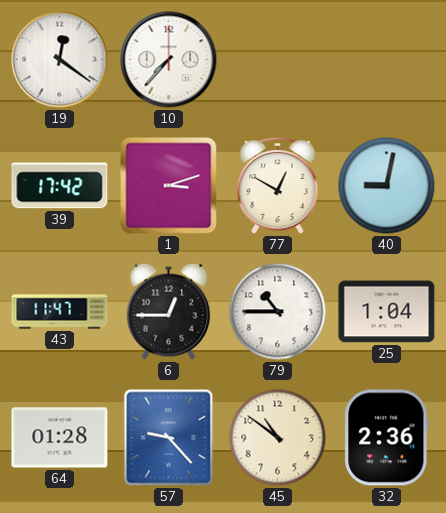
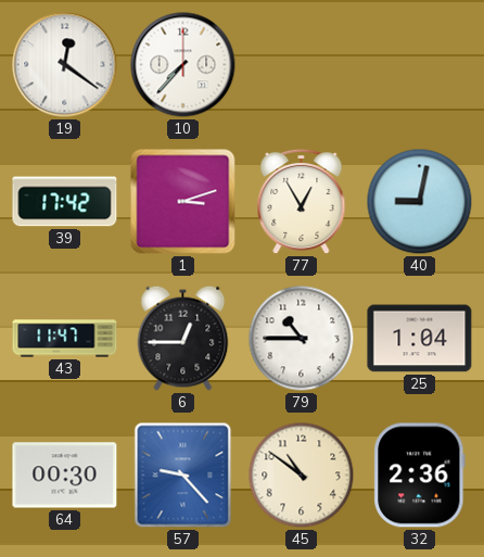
77: 12:50 -> 12:55
64: 01:28 -> 00:30
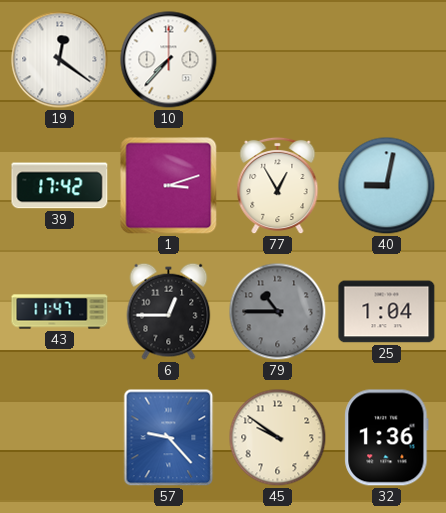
79 dial: white -> grey
64: 00:30 -> none
45: 10:51 -> 9:51
32: 2:36 -> 1:36
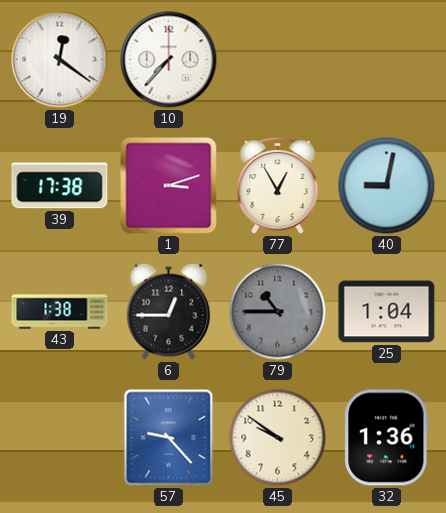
39: 17:42 -> 17:38
43: 11:47 -> 1:38
